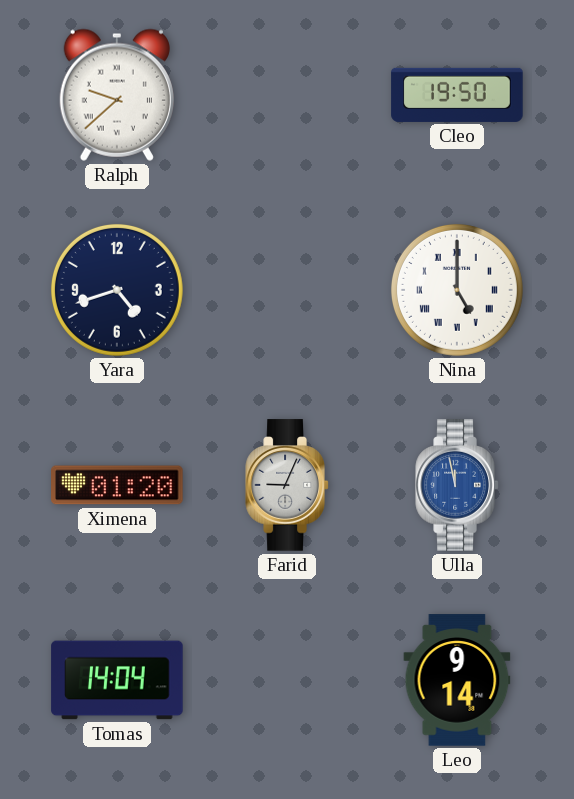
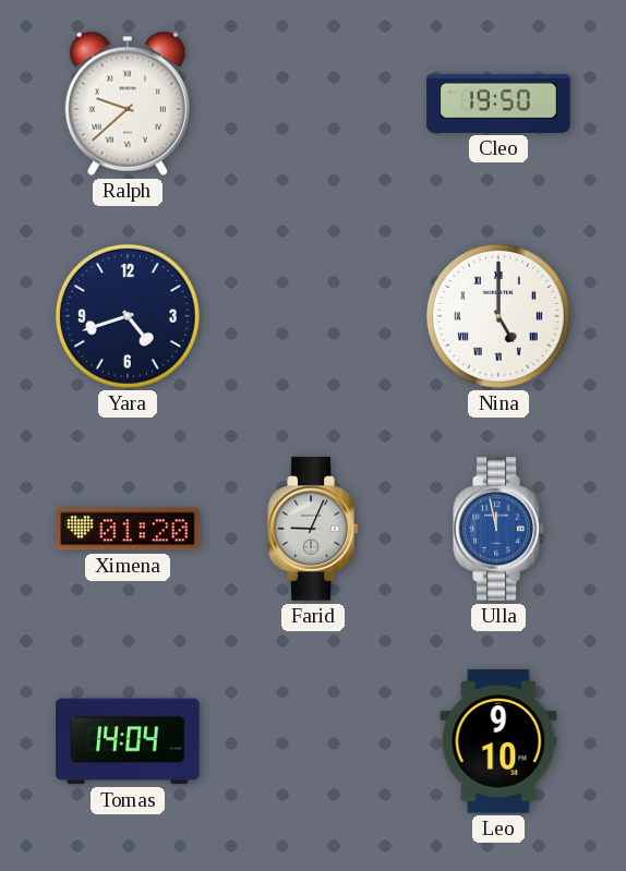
Leo: 9:14 -> 9:10
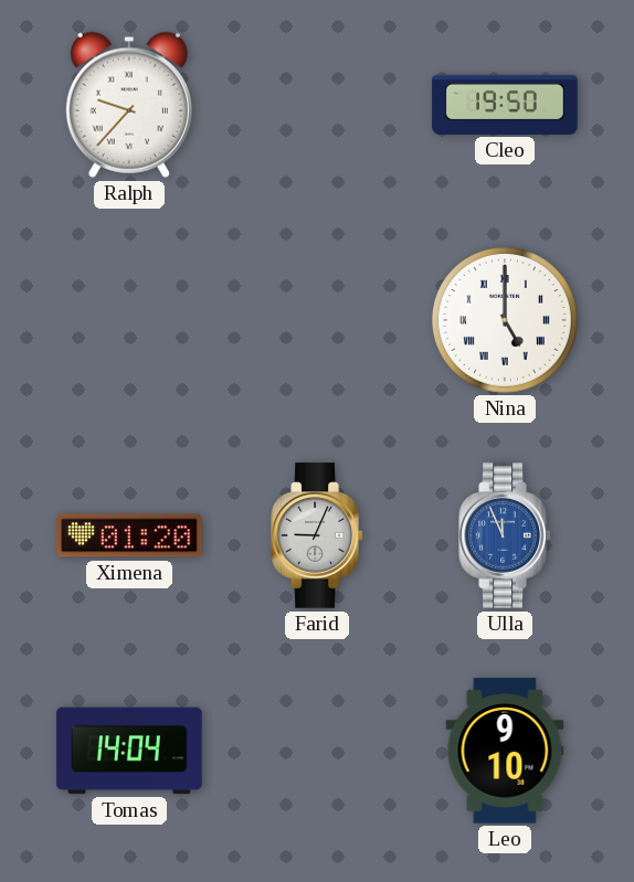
Ralph: 9:38 -> 9:37
Yara: 4:42 -> none
Ulla: 11:58 -> 11:56
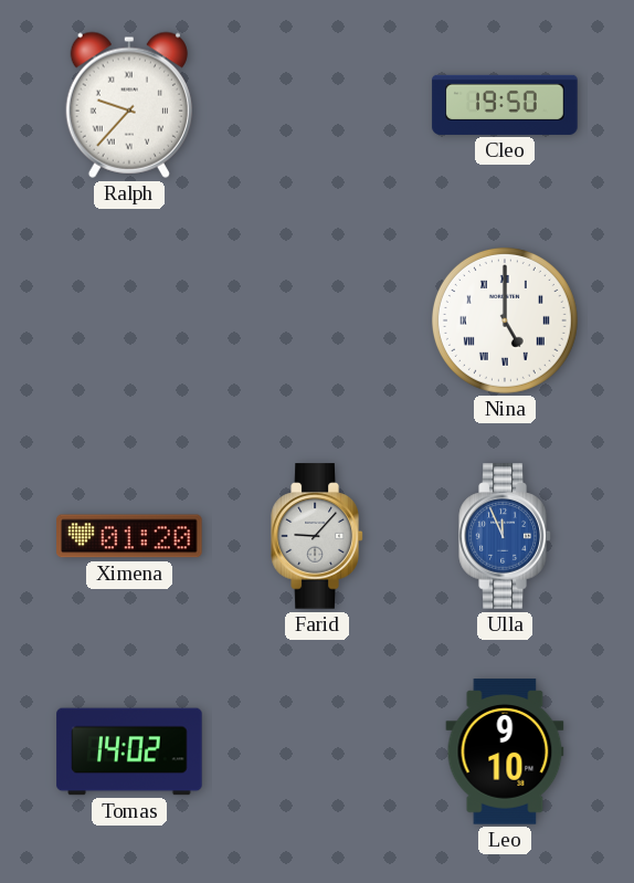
Farid: 9:04 -> 9:07
Tomas: 14:04 -> 14:02
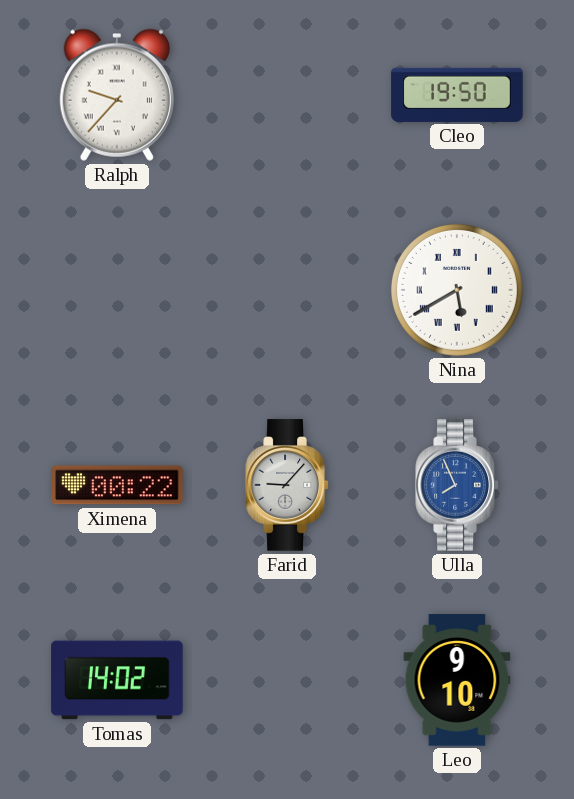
Nina: 5:00 -> 5:40
Ximena: 01:20 -> 00:22
Ulla: 11:56 -> 7:56
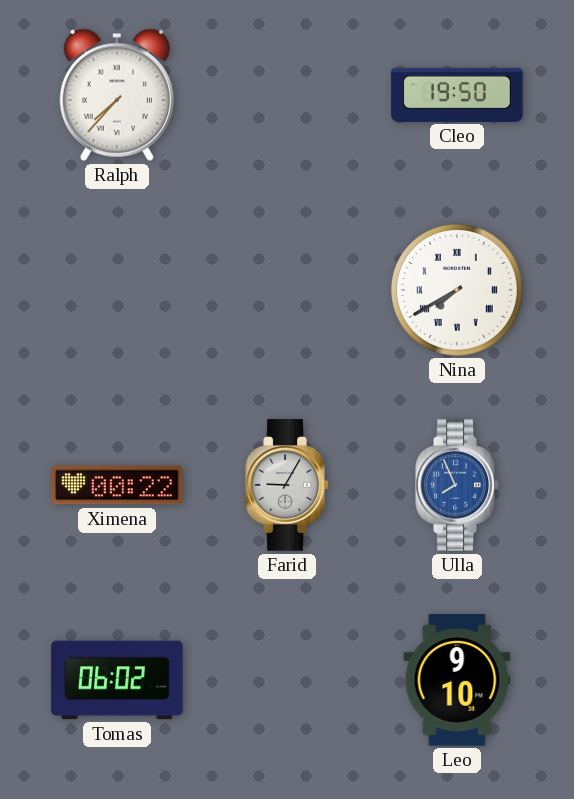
Ralph: 9:37 -> 7:37
Nina: 5:40 -> 7:40
Farid: 9:07 -> 9:05
Tomas: 14:02 -> 06:02
